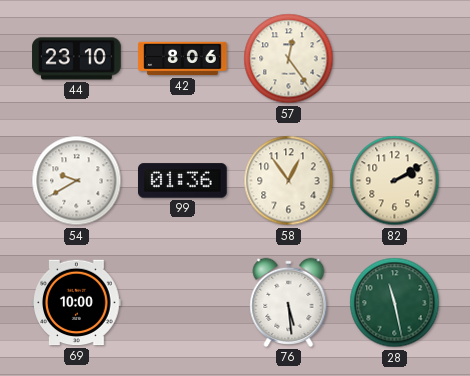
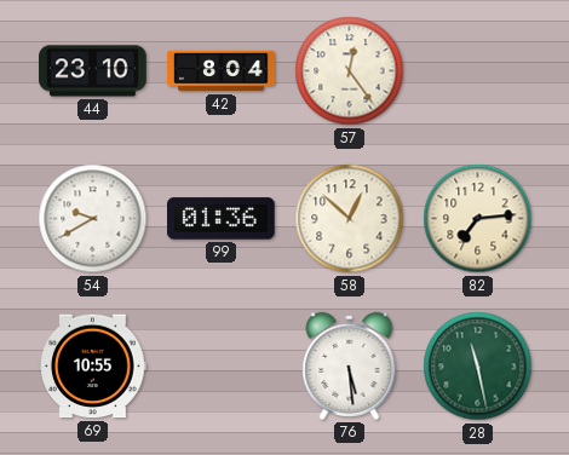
42: 8:06 -> 8:04
58: 12:54 -> 12:52
82: 2:10 -> 7:14
69: 10:00 -> 10:55
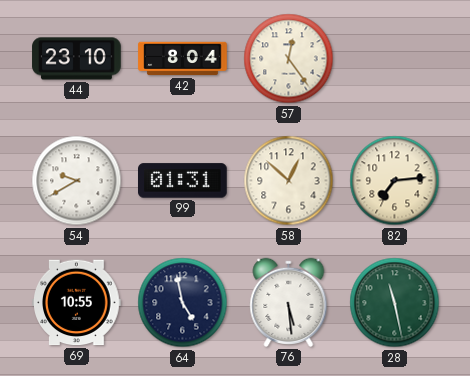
99: 01:36 -> 01:31
64: none -> 4:58
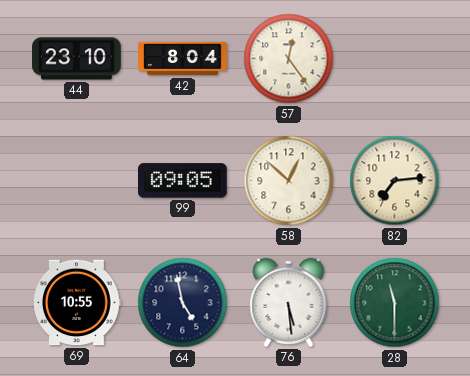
54: 9:40 -> none
99: 01:31 -> 09:05
28: 11:28 -> 11:30
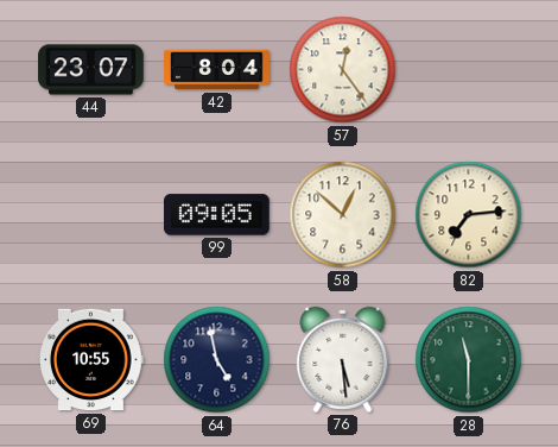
44: 23:10 -> 23:07
